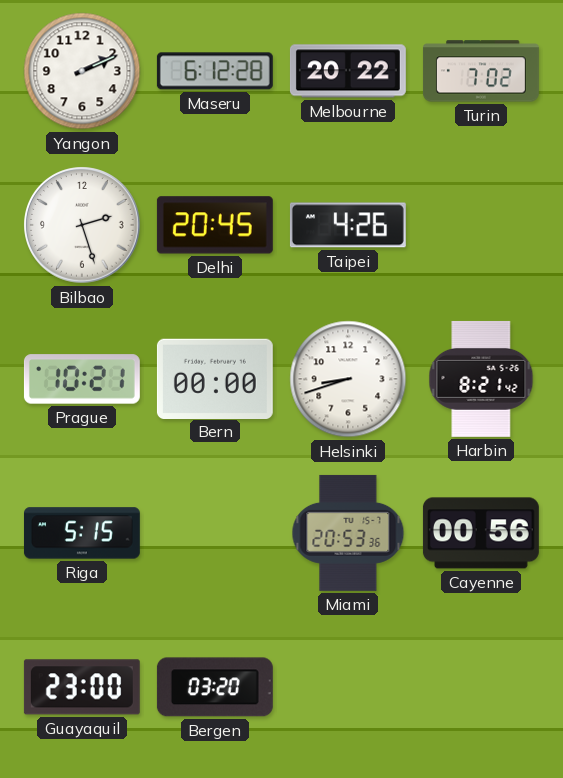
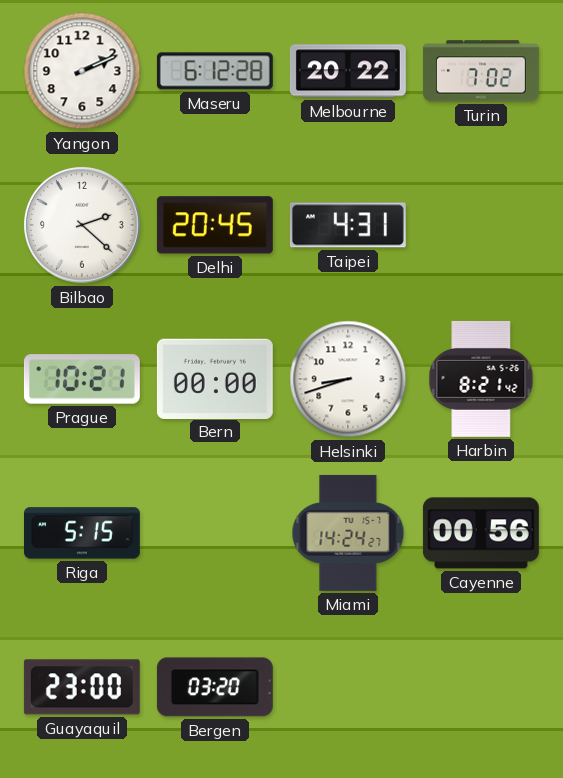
Bilbao: 2:27 -> 2:22
Taipei: 4:26 -> 4:31
Miami: 20:53 -> 14:24
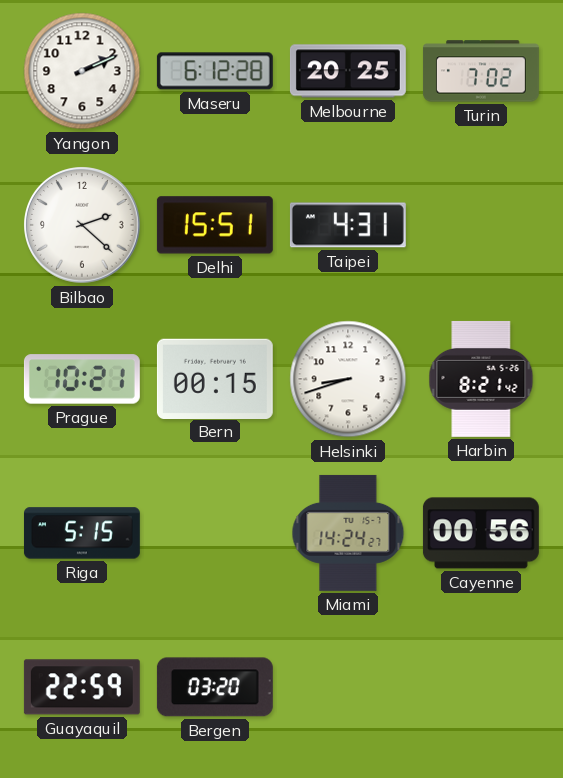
Melbourne: 20:22 -> 20:25
Delhi: 20:45 -> 15:51
Bern: 00:00 -> 00:15
Guayaquil: 23:00 -> 22:59
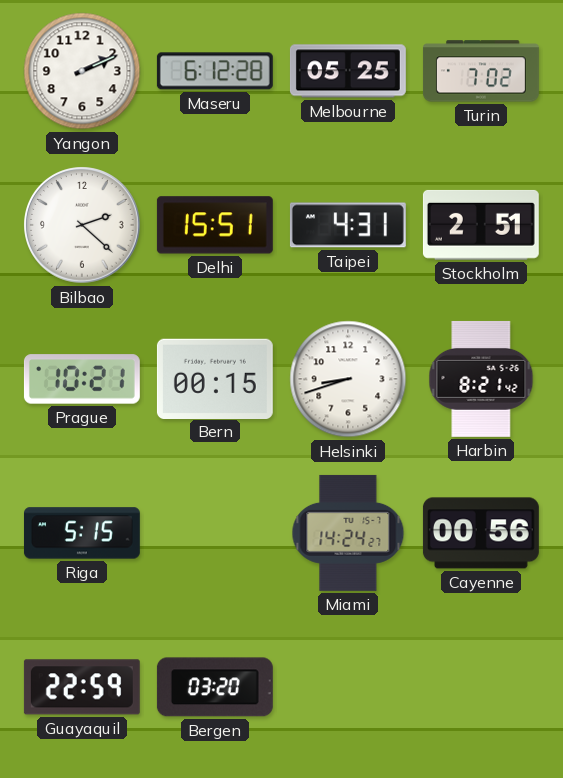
Melbourne: 20:25 -> 05:25
Stockholm: none -> 2:51
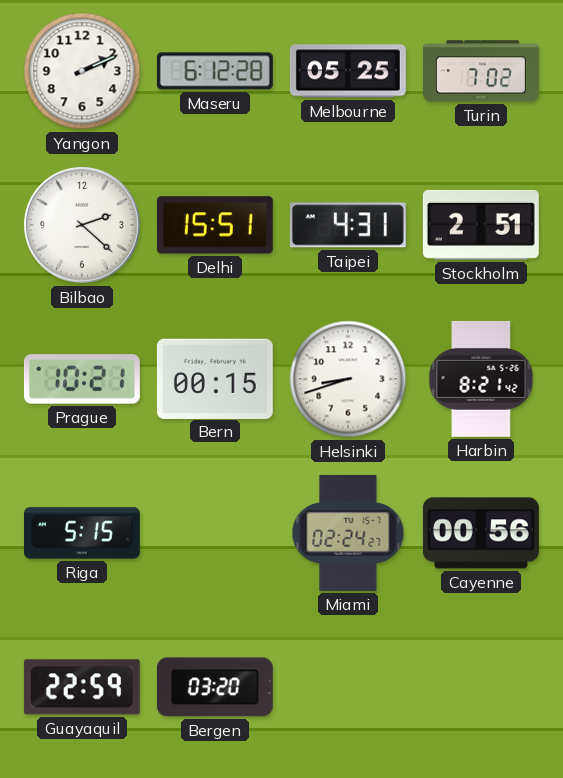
Miami: 14:24 -> 02:24
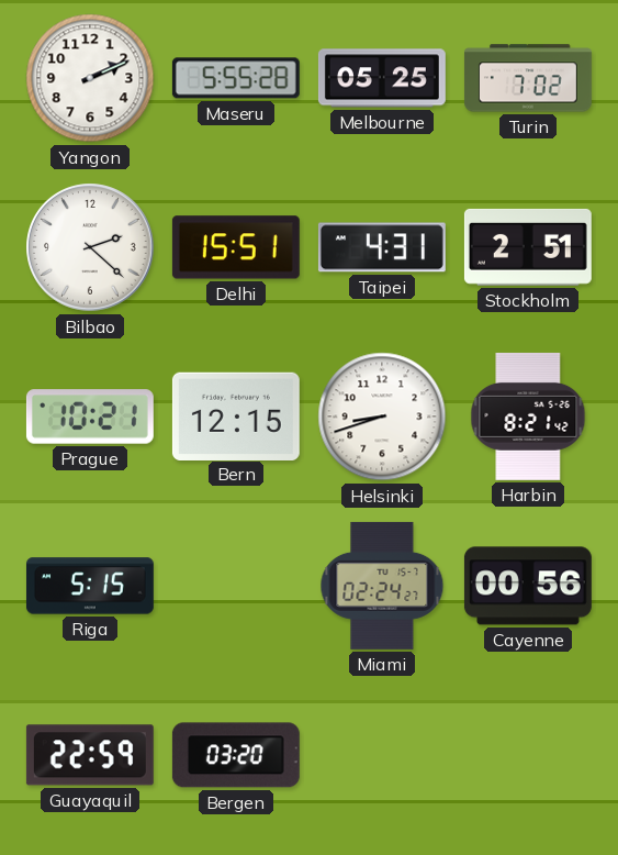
Maseru: 6:12 -> 5:55
Bern: 00:15 -> 12:15
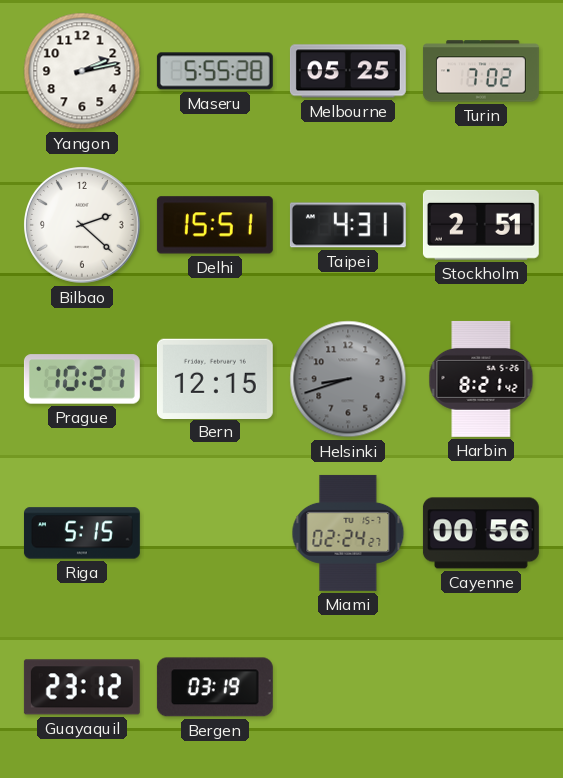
Yangon: 2:11 -> 2:13
Helsinki dial: white -> grey
Guayaquil: 22:59 -> 23:12
Bergen: 03:20 -> 03:19
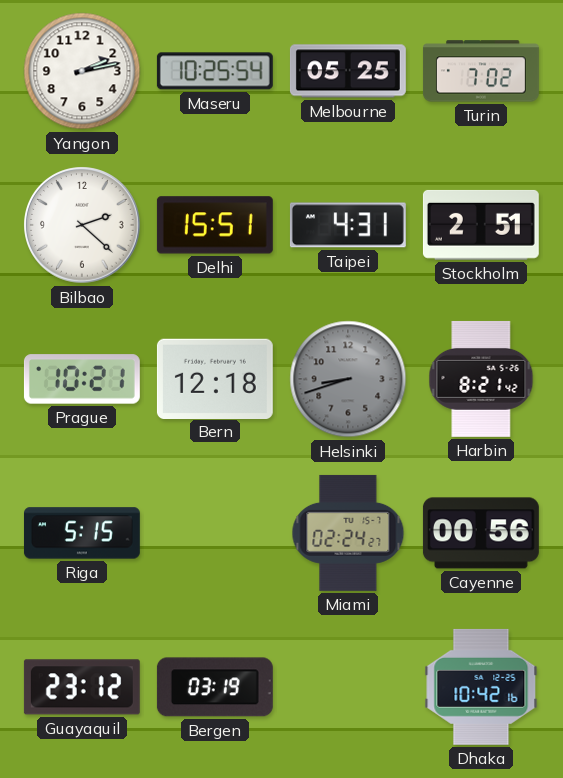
Maseru: 5:55 -> 10:25
Bern: 12:15 -> 12:18
Dhaka: none -> 10:42
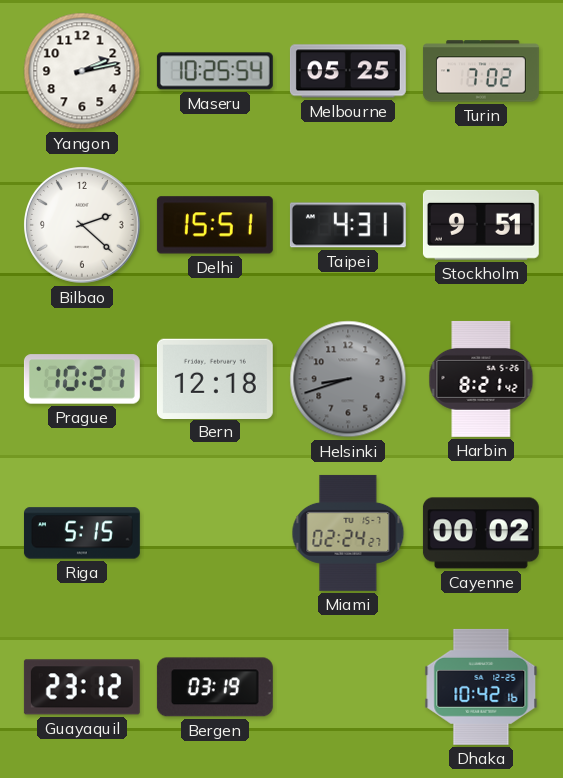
Stockholm: 2:51 -> 9:51
Cayenne: 00:56 -> 00:02
